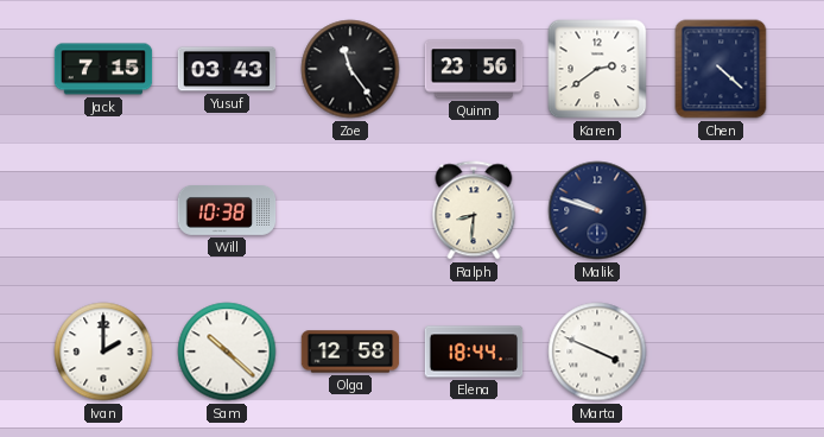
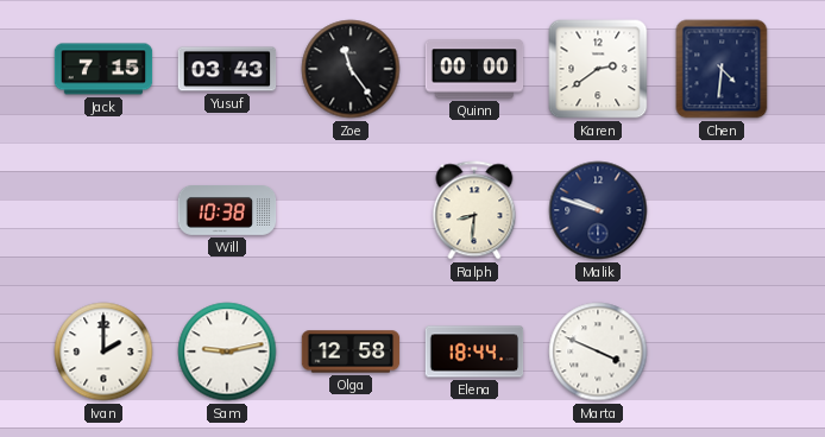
Quinn: 23:56 -> 00:00
Chen: 4:22 -> 4:31
Sam: 10:22 -> 9:13
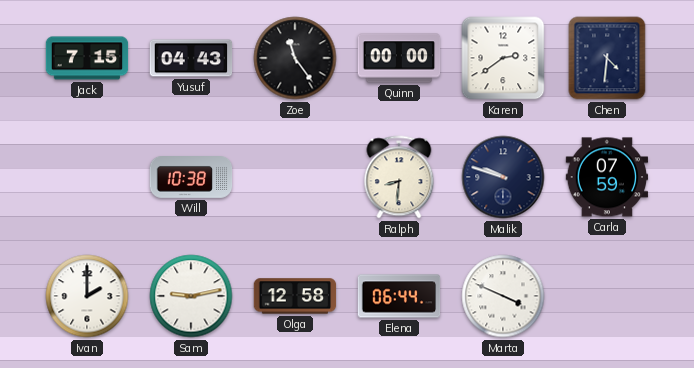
Yusuf: 03:43 -> 04:43
Carla: none -> 07:59
Elena: 18:44 -> 06:44
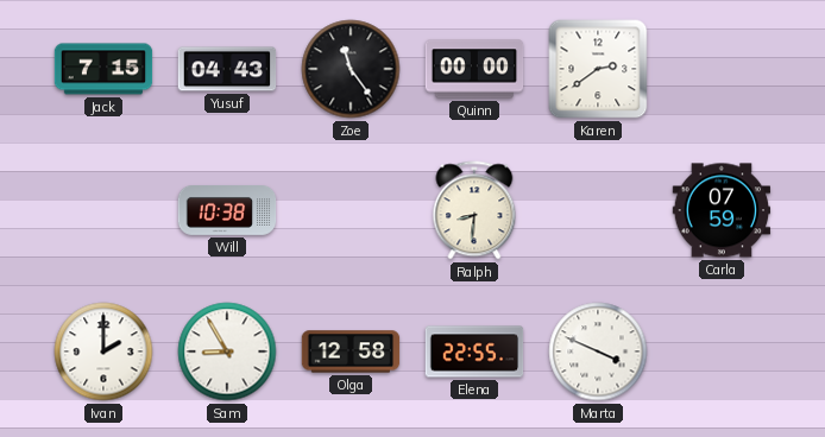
Chen: 4:31 -> none
Malik: 9:48 -> none
Sam: 9:13 -> 8:55
Elena: 06:44 -> 22:55
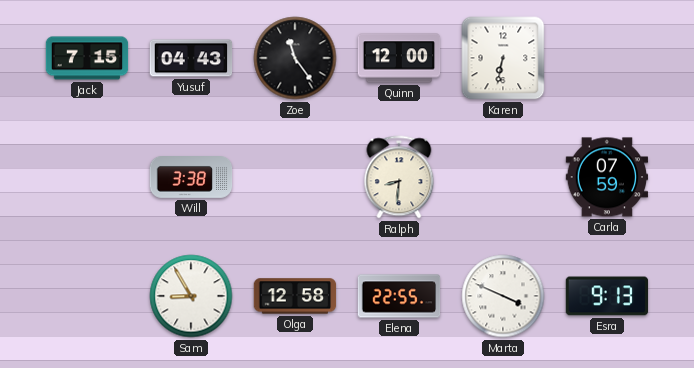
Quinn: 00:00 -> 12:00
Karen: 2:39 -> 6:32
Will: 10:38 -> 3:38
Ivan: 2:00 -> none
Esra: none -> 9:13
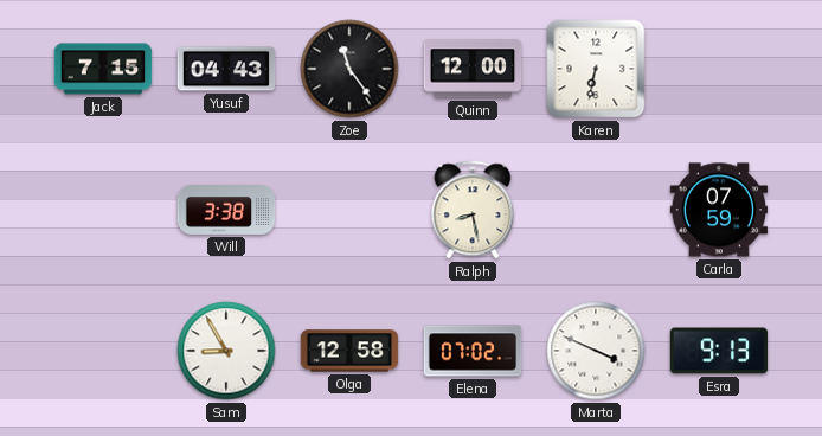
Ralph: 8:31 -> 8:28
Elena: 22:55 -> 07:02
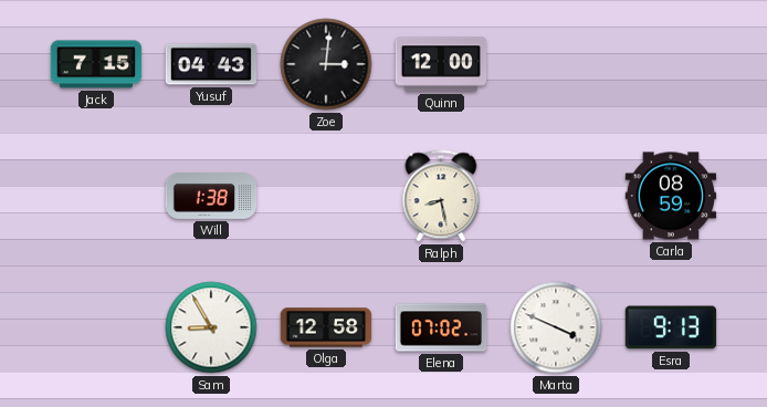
Zoe: 11:24 -> 3:01
Karen: 6:32 -> none
Will: 3:38 -> 1:38
Carla: 07:59 -> 08:59
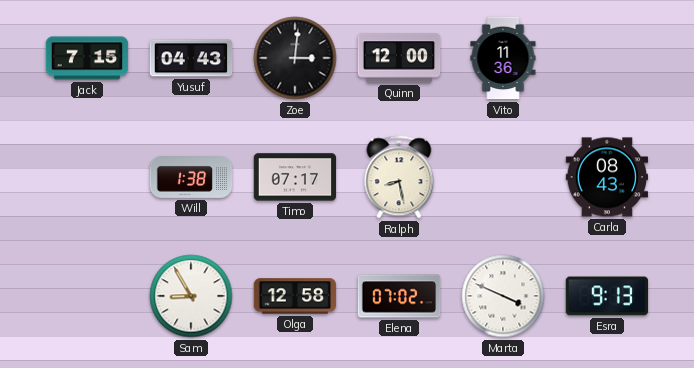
Vito: none -> 11:36
Timo: none -> 07:17
Carla: 08:59 -> 08:43
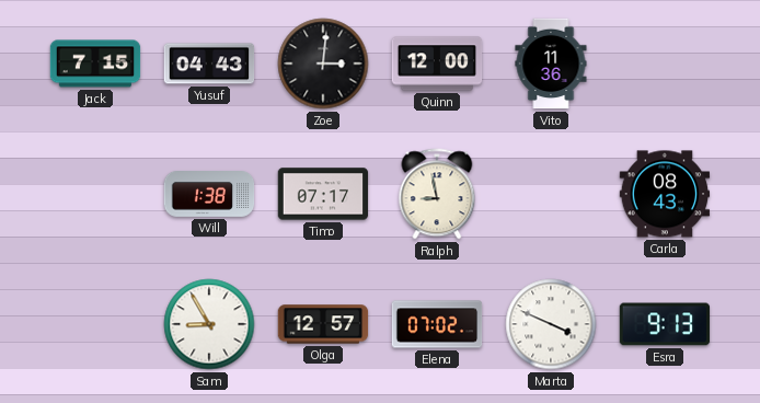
Ralph: 8:28 -> 8:58
Olga: 12:58 -> 12:57
